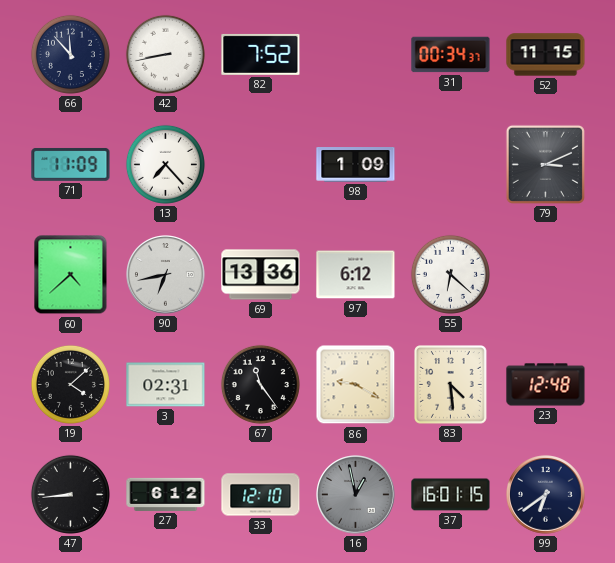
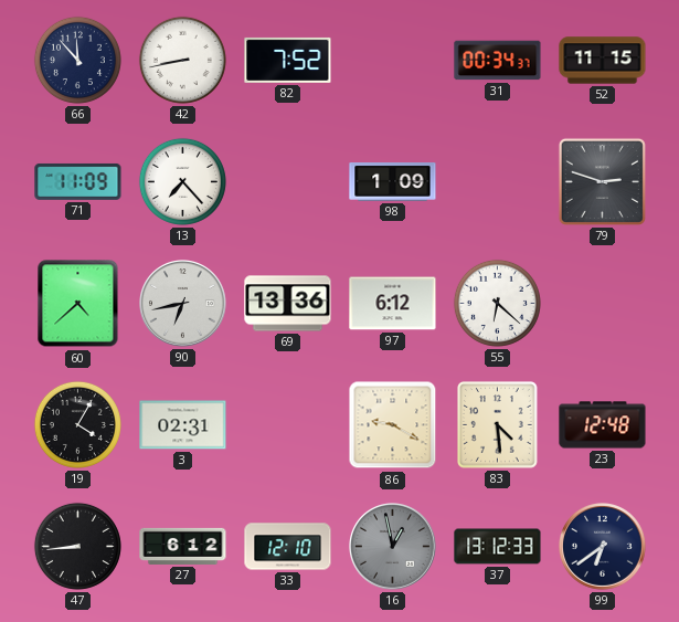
79: 3:11 -> 2:48
19: 4:08 -> 4:05
67: 11:24 -> none
37: 16:01 -> 13:12
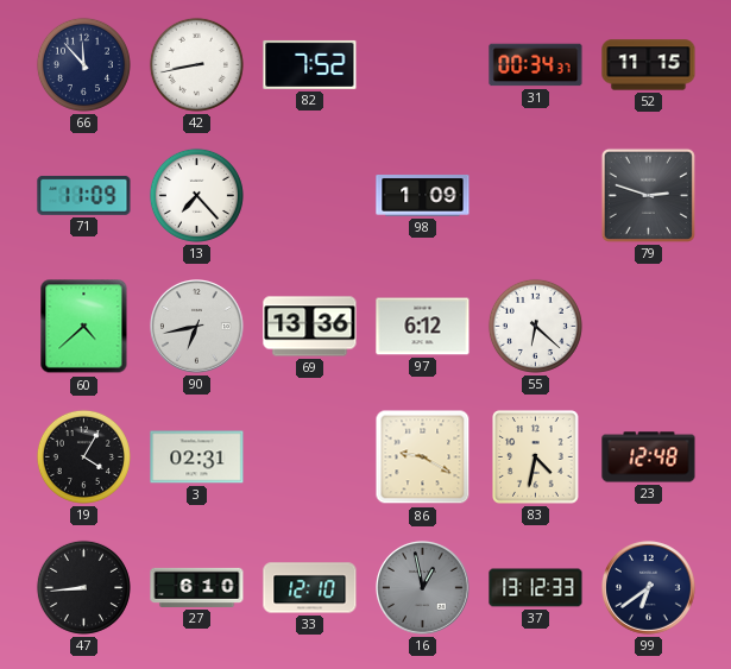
83: 4:29 -> 4:32
27: 6:12 -> 6:10
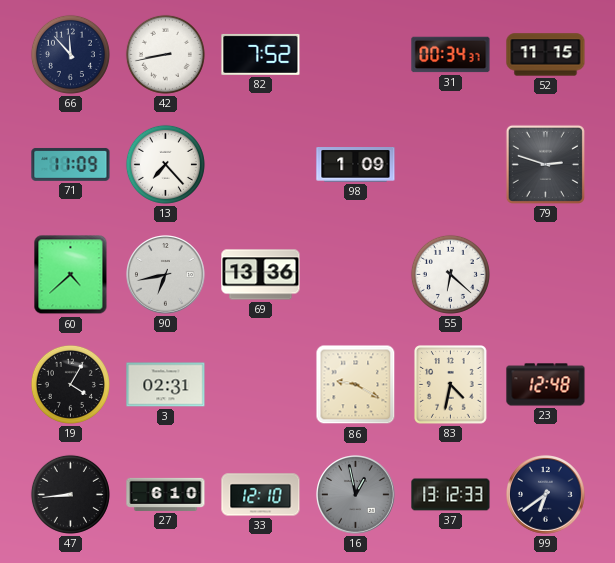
97: 6:12 -> none
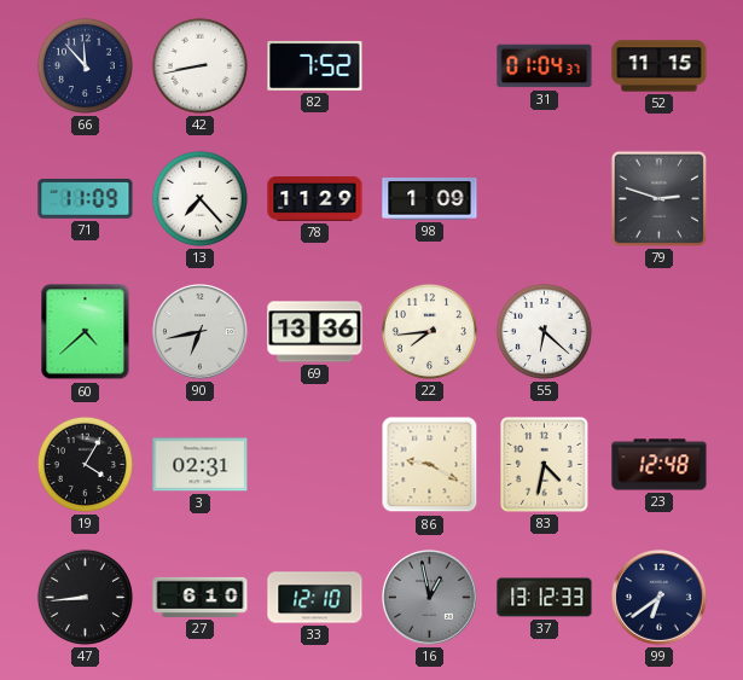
31: 00:34 -> 01:04
78: none -> 11:29
22: none -> 7:44
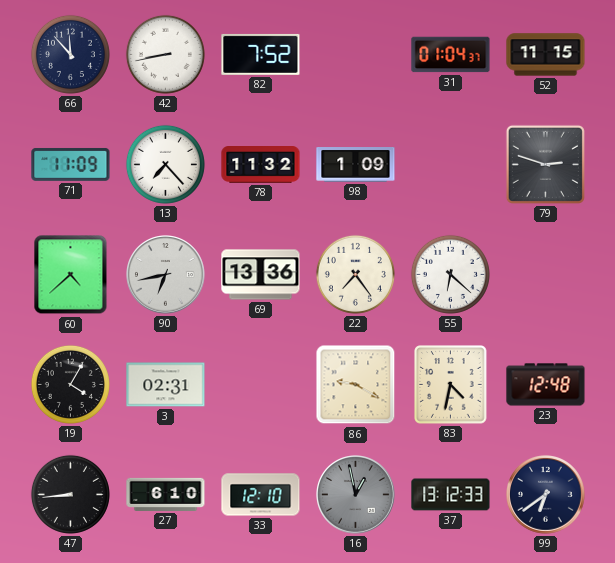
78: 11:29 -> 11:32
22: 7:44 -> 7:24
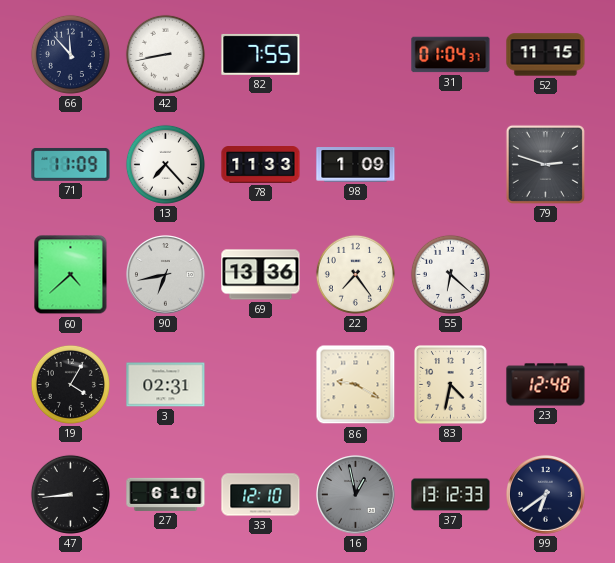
82: 7:52 -> 7:55
78: 11:32 -> 11:33
